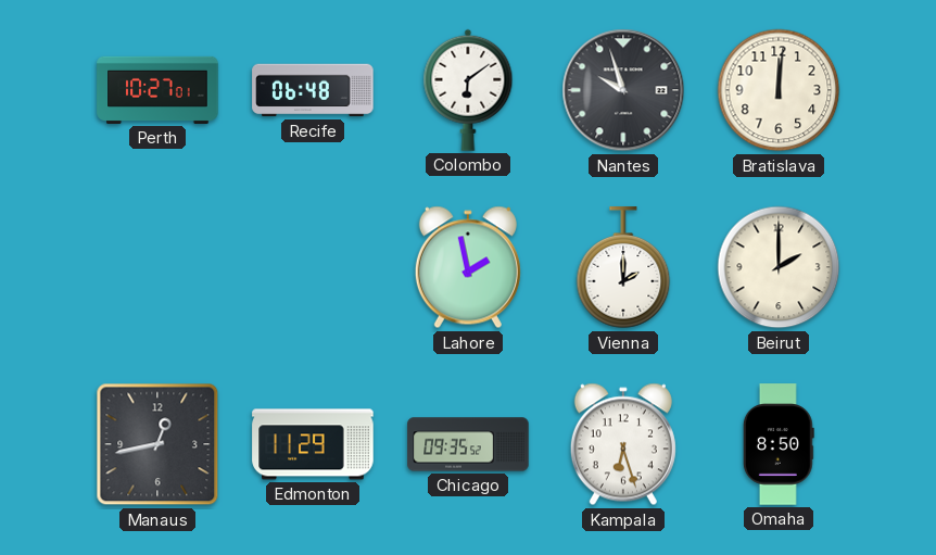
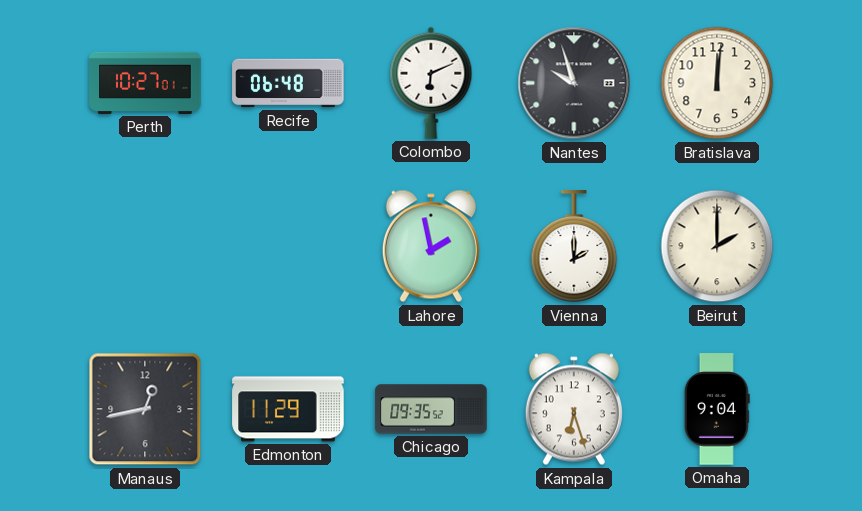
Colombo: 6:09 -> 6:11
Omaha: 8:50 -> 9:04
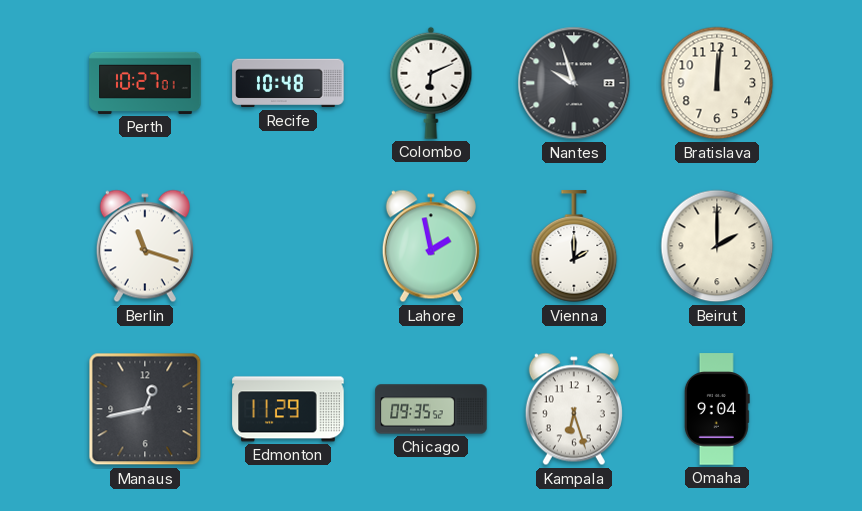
Recife: 06:48 -> 10:48
Berlin: none -> 11:18
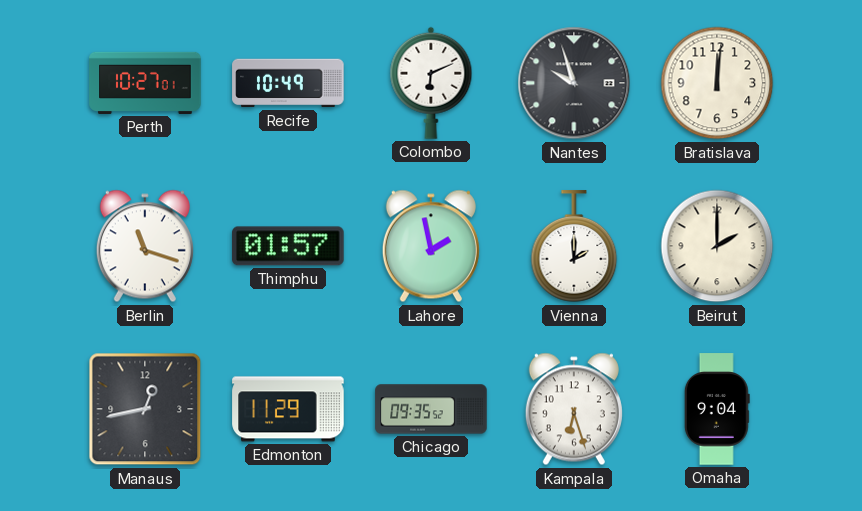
Recife: 10:48 -> 10:49
Thimphu: none -> 01:57
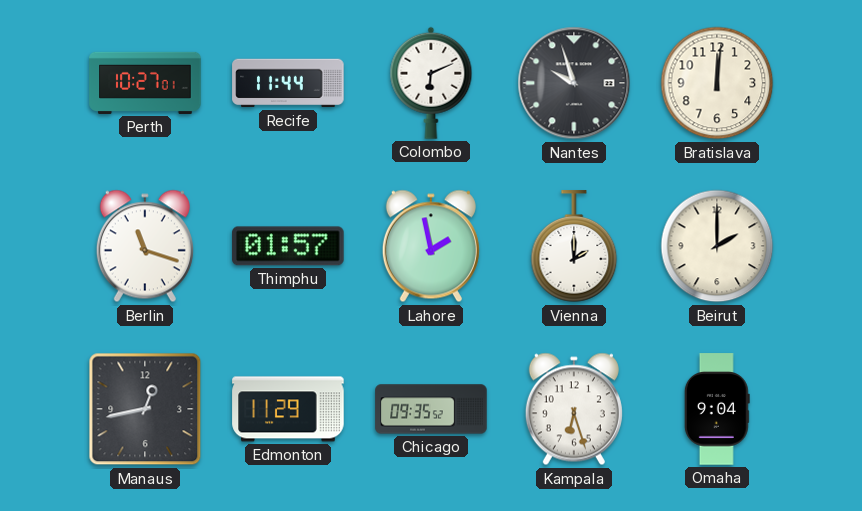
Recife: 10:49 -> 11:44
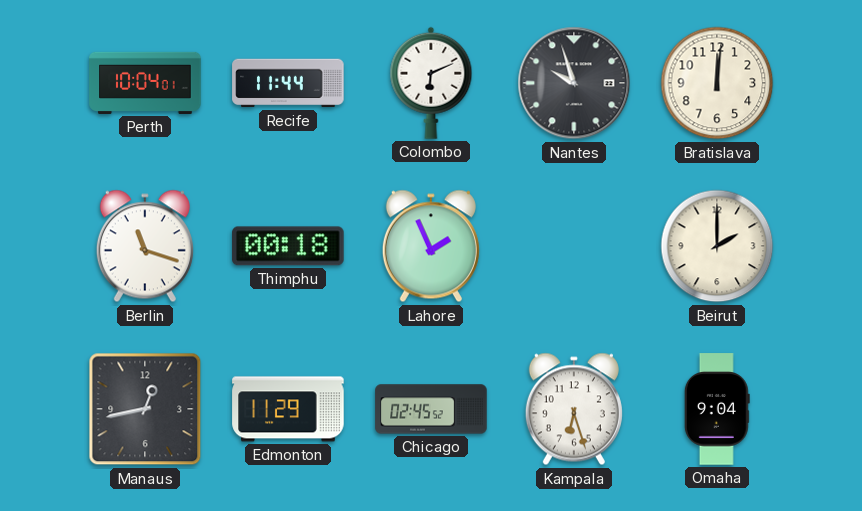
Perth: 10:27 -> 10:04
Thimphu: 01:57 -> 00:18
Lahore: 1:58 -> 1:56
Vienna: 2:00 -> none
Chicago: 09:35 -> 02:45
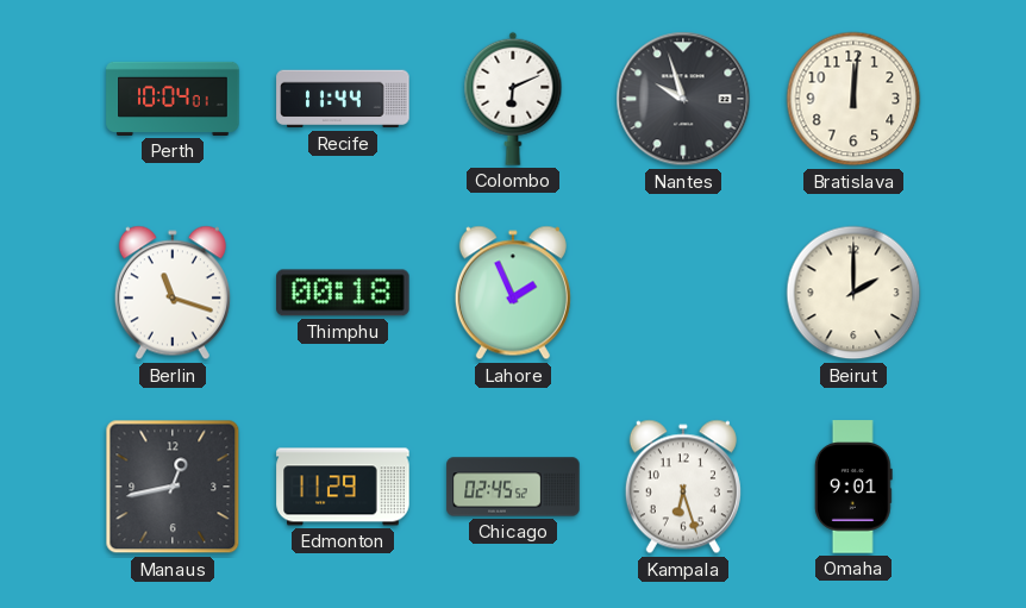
Omaha: 9:04 -> 9:01
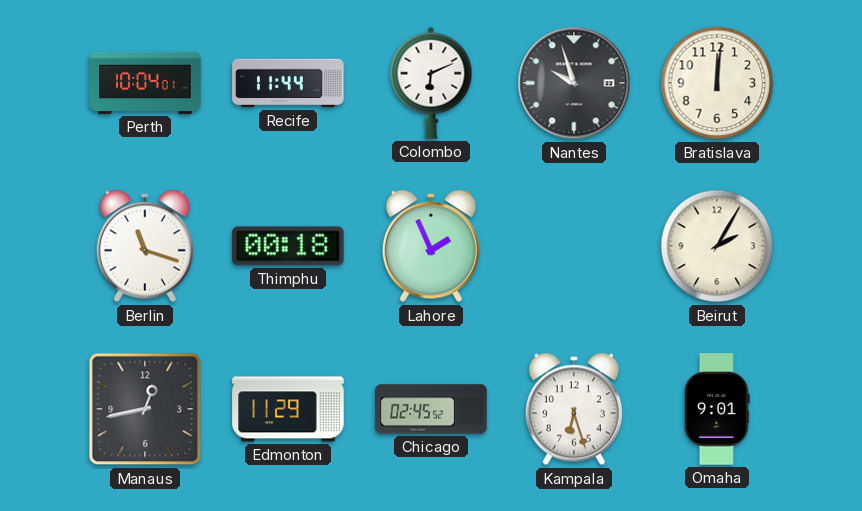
Beirut: 2:00 -> 2:05
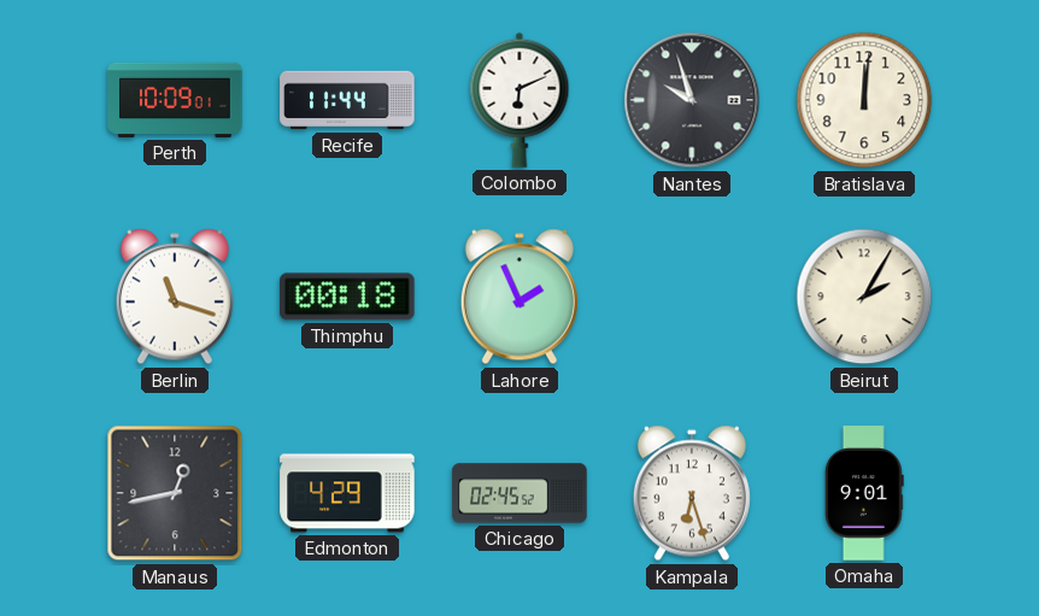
Perth: 10:04 -> 10:09
Edmonton: 11:29 -> 4:29
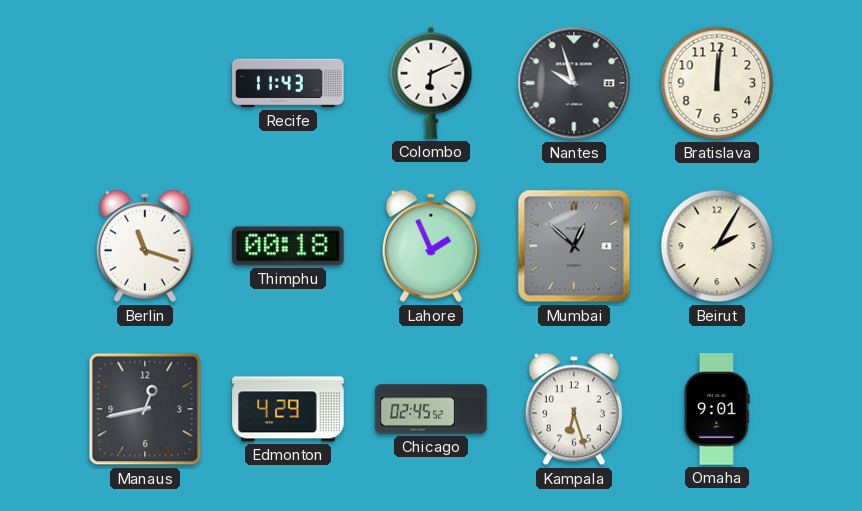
Perth: 10:09 -> none
Recife: 11:44 -> 11:43
Mumbai: none -> 12:52
